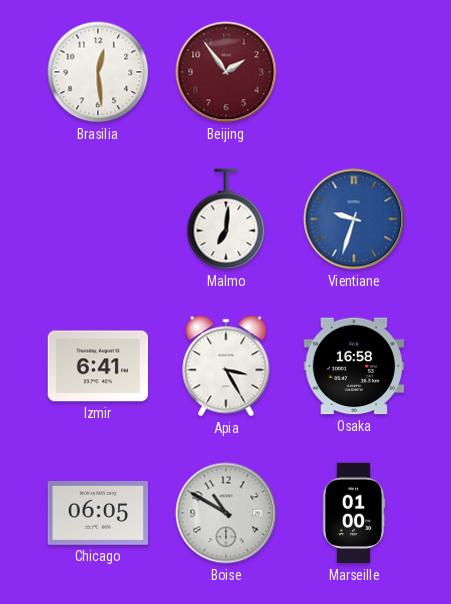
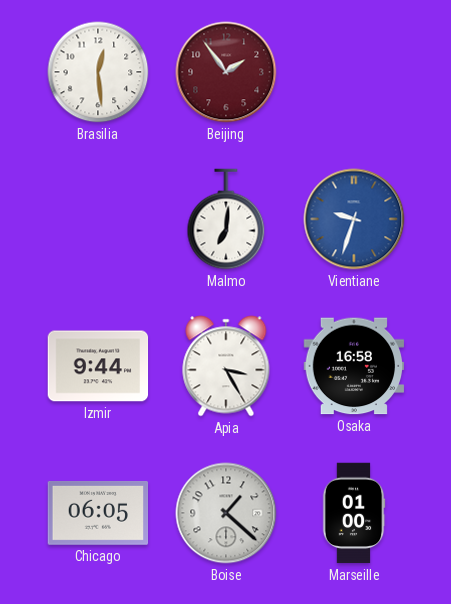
Izmir: 6:41 -> 9:44
Boise: 10:50 -> 1:22
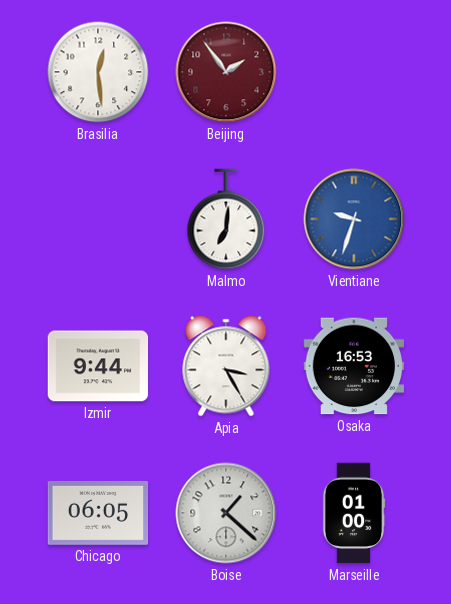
Osaka: 16:58 -> 16:53
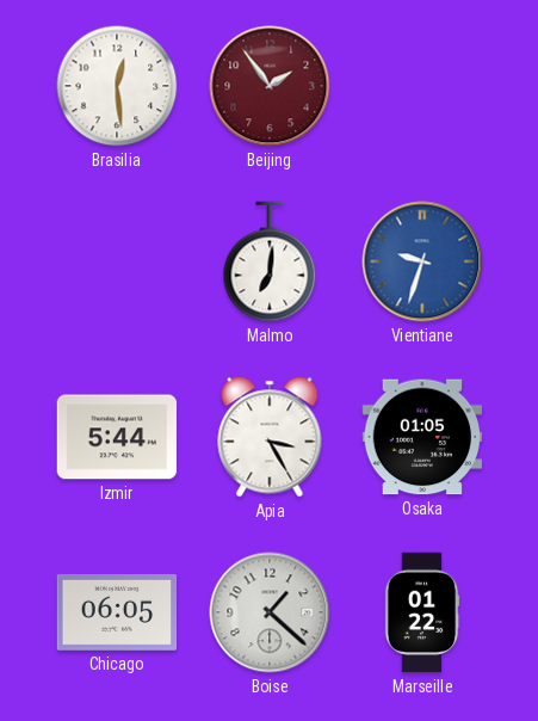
Izmir: 9:44 -> 5:44
Osaka: 16:53 -> 01:05
Marseille: 01:00 -> 01:22
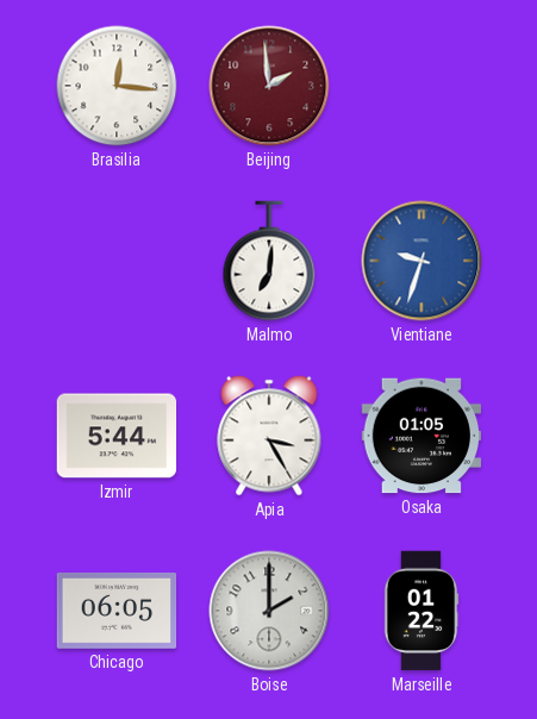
Brasilia: 12:29 -> 12:16
Beijing: 1:54 -> 1:59
Boise: 1:22 -> 2:00
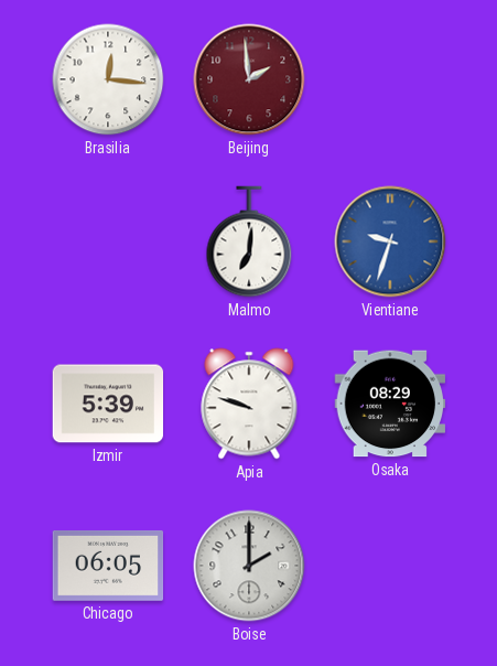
Izmir: 5:44 -> 5:39
Apia: 3:25 -> 9:48
Osaka: 01:05 -> 08:29
Marseille: 01:22 -> none
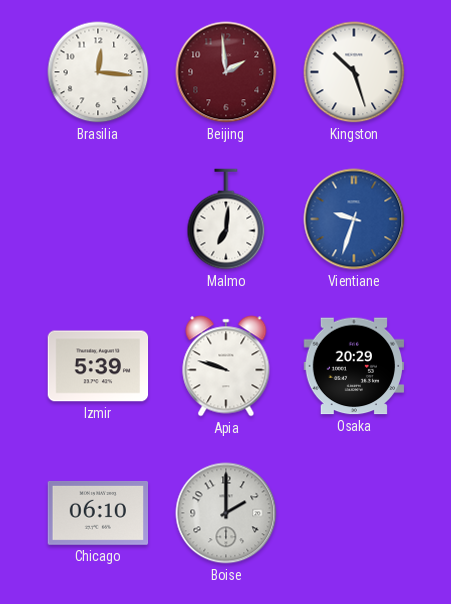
Kingston: none -> 10:27
Osaka: 08:29 -> 20:29
Chicago: 06:05 -> 06:10
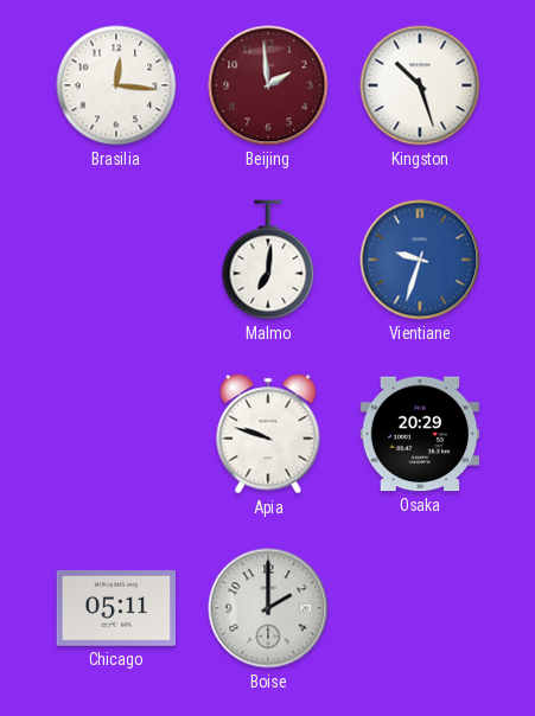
Izmir: 5:39 -> none
Chicago: 06:10 -> 05:11
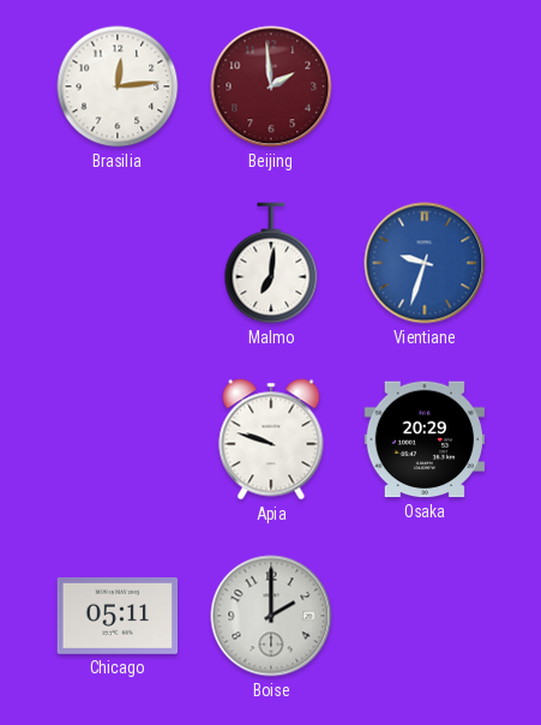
Brasilia: 12:16 -> 12:14
Kingston: 10:27 -> none
